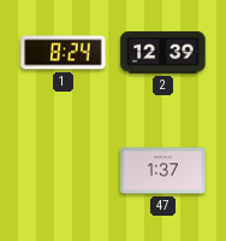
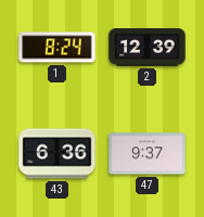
43: none -> 6:36
47: 1:37 -> 9:37
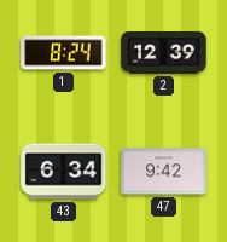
43: 6:36 -> 6:34
47: 9:37 -> 9:42
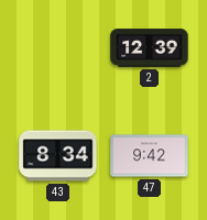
1: 8:24 -> none
43: 6:34 -> 8:34
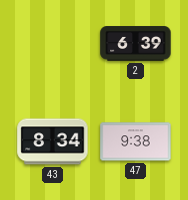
2: 12:39 -> 6:39
47: 9:42 -> 9:38
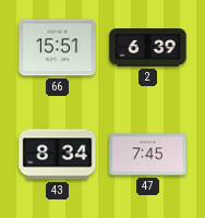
66: none -> 15:51
47: 9:38 -> 7:45
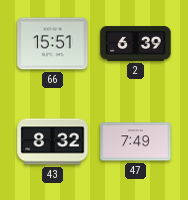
43: 8:34 -> 8:32
47: 7:45 -> 7:49
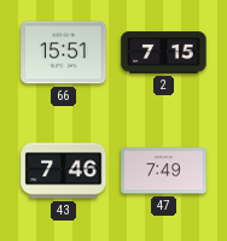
2: 6:39 -> 7:15
43: 8:32 -> 7:46
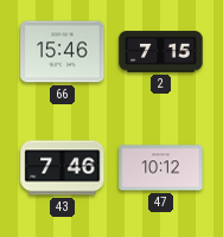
66: 15:51 -> 15:46
47: 7:49 -> 10:12
